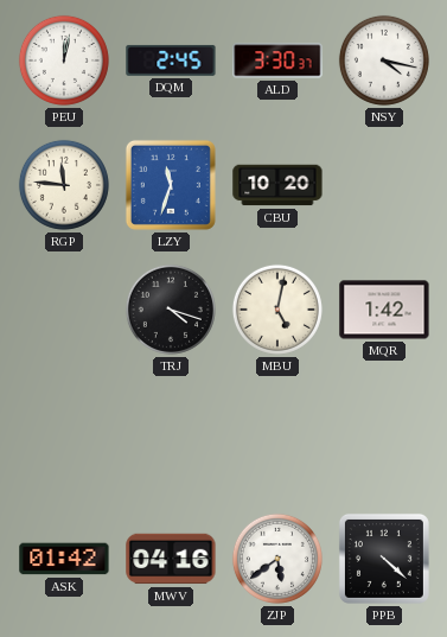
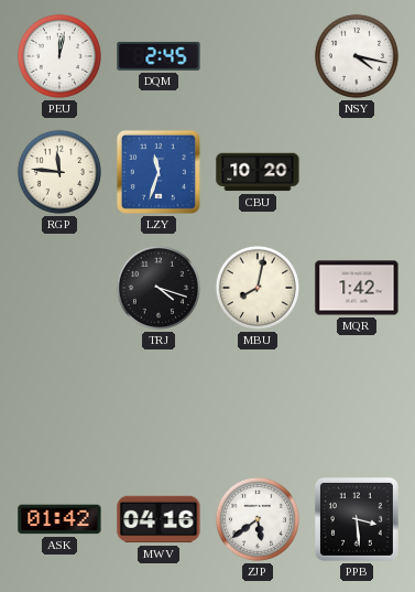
ALD: 3:30 -> none
MBU: 5:02 -> 8:02
PPB: 4:22 -> 3:29
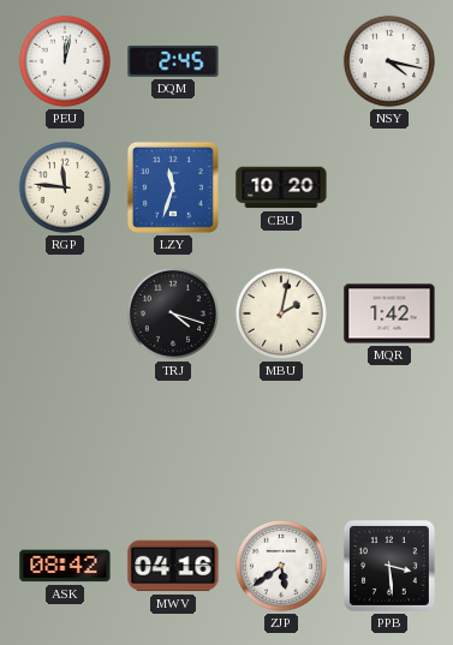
MBU: 8:02 -> 2:02
ASK: 01:42 -> 08:42
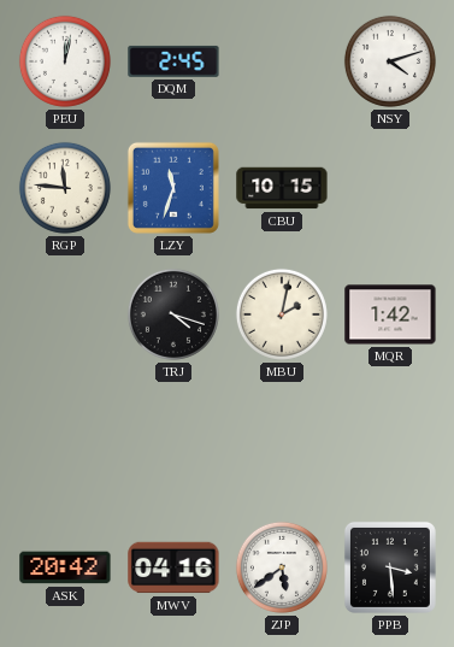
NSY: 4:17 -> 4:12
CBU: 10:20 -> 10:15
ASK: 08:42 -> 20:42
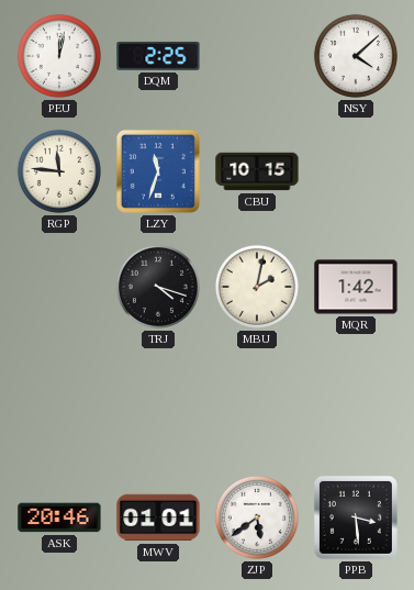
DQM: 2:45 -> 2:25
NSY: 4:12 -> 4:08
ASK: 20:42 -> 20:46
MWV: 04:16 -> 01:01
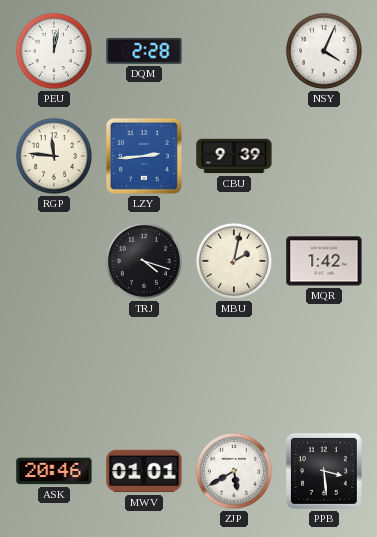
DQM: 2:25 -> 2:28
NSY: 4:08 -> 4:04
LZY: 11:33 -> 2:44
CBU: 10:15 -> 9:39
ZJP: 5:39 -> 5:40
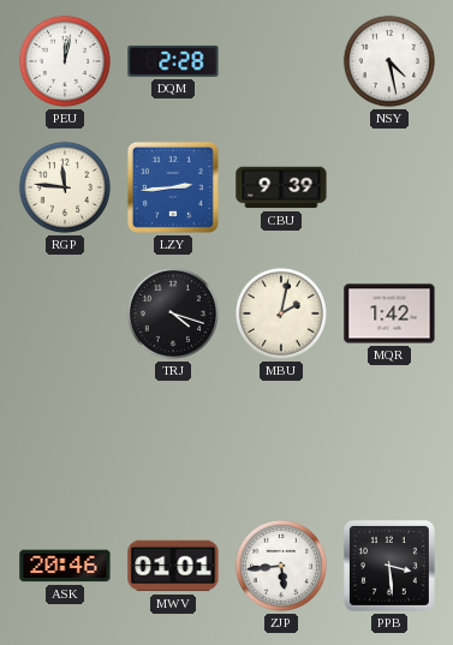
NSY: 4:04 -> 4:28
ZJP: 5:40 -> 5:44
